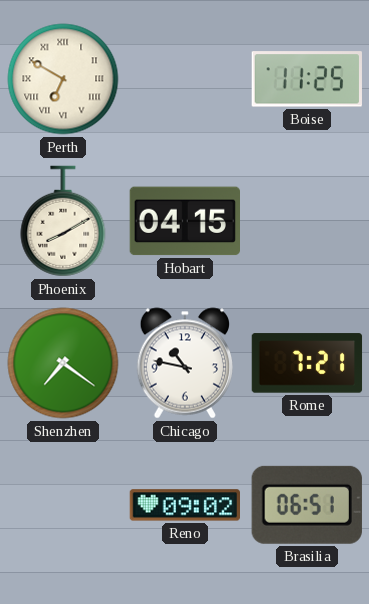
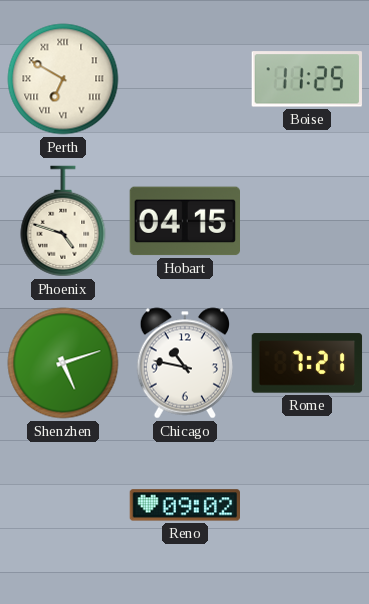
Phoenix: 8:10 -> 4:48
Shenzhen: 7:21 -> 5:12
Brasilia: 06:51 -> none
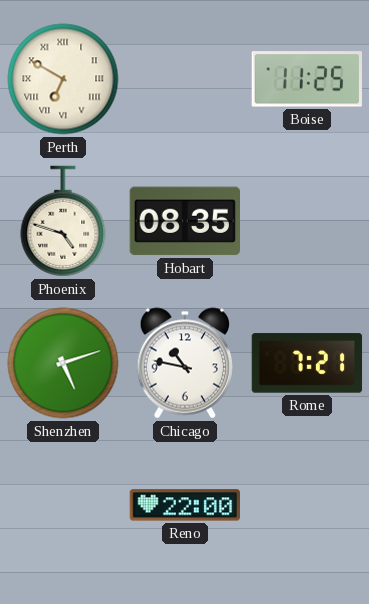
Hobart: 04:15 -> 08:35
Reno: 09:02 -> 22:00
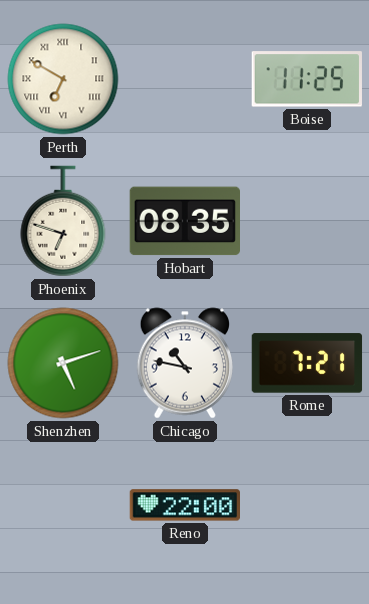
Phoenix: 4:48 -> 6:48
